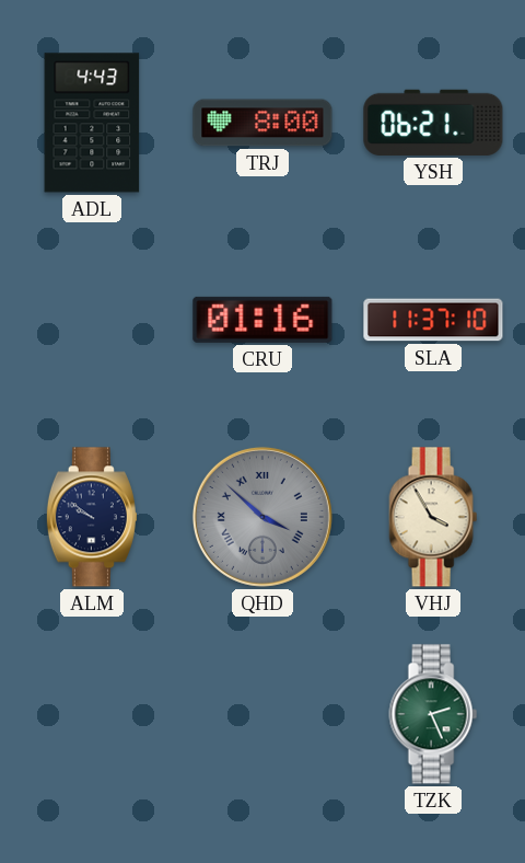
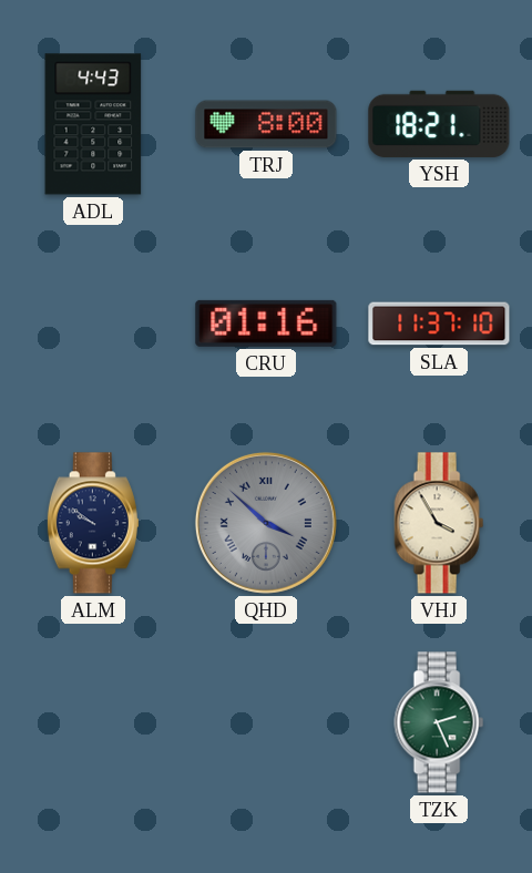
YSH: 06:21 -> 18:21
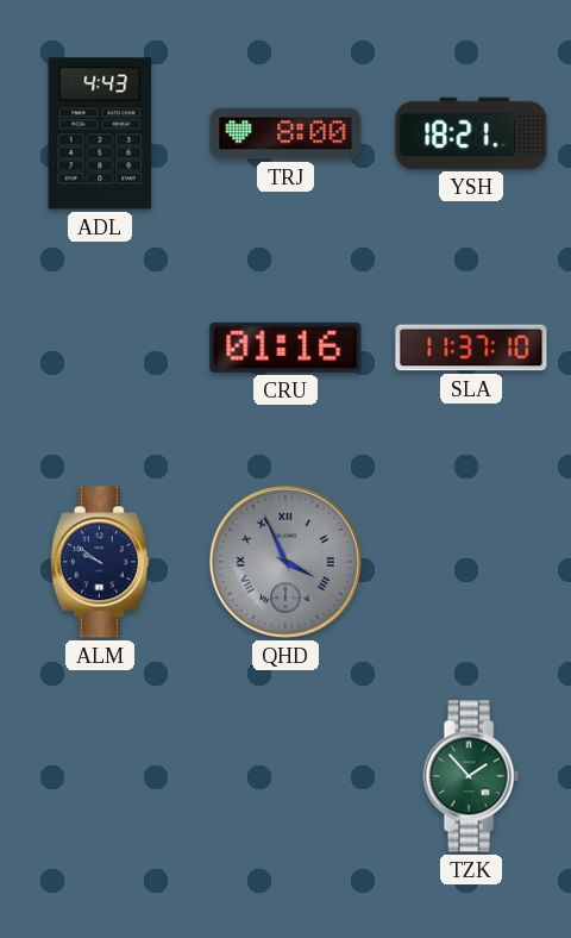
QHD: 3:52 -> 3:56
VHJ: 3:55 -> none
TZK: 2:26 -> 1:53
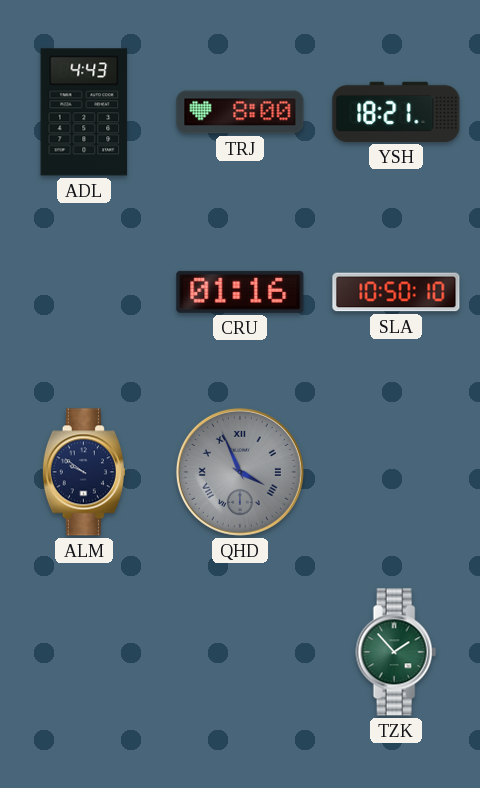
SLA: 11:37 -> 10:50
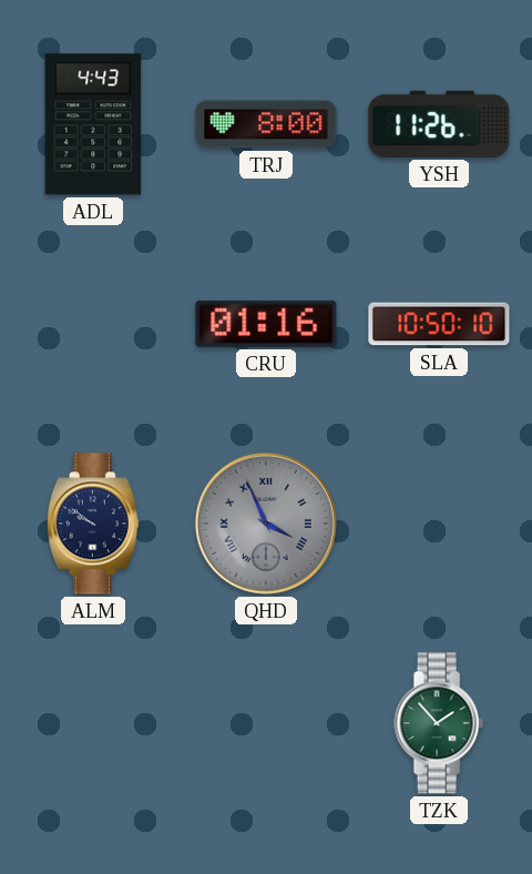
YSH: 18:21 -> 11:26
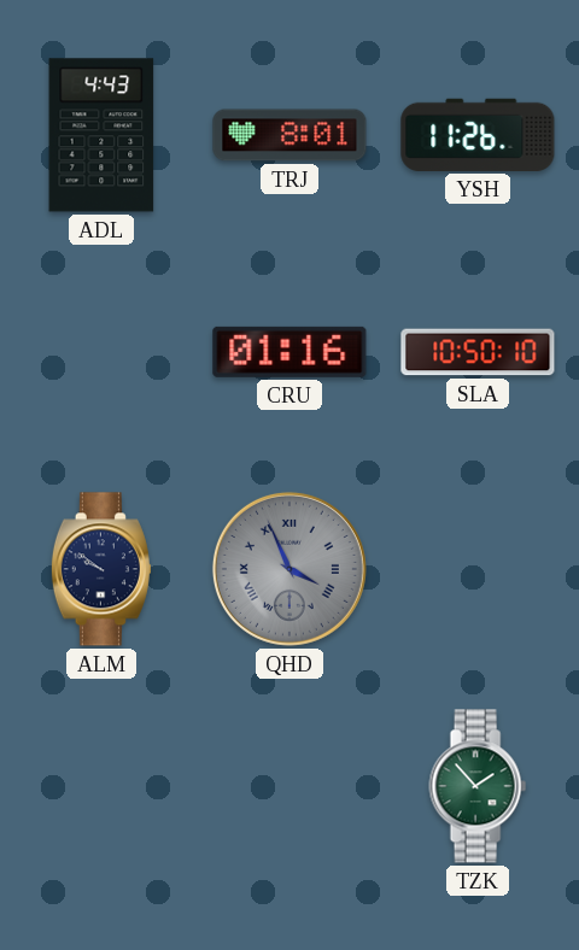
TRJ: 8:00 -> 8:01
